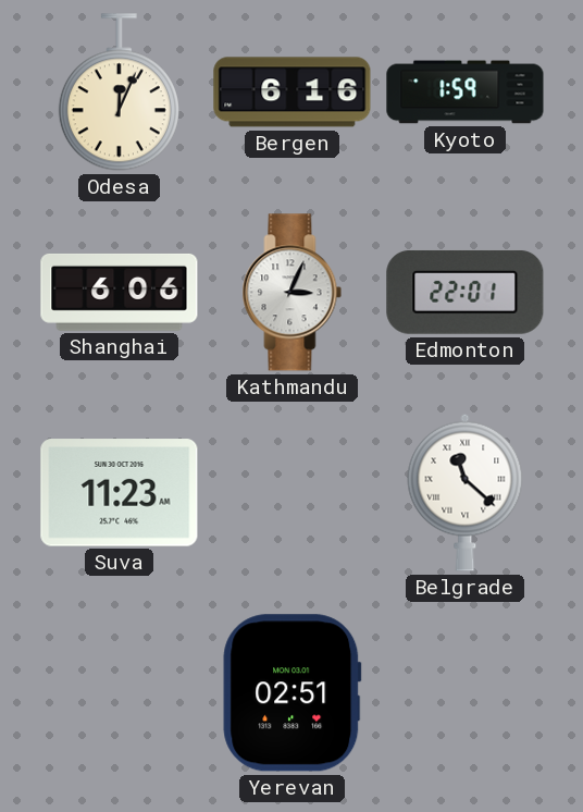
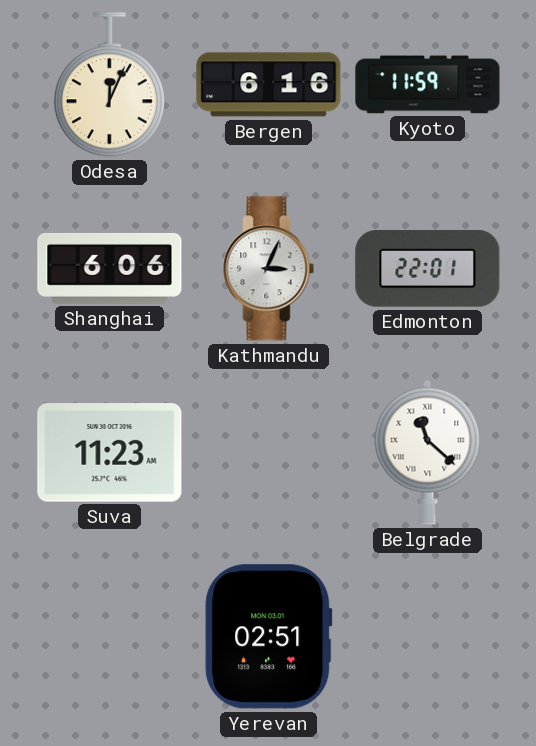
Kyoto: 1:59 -> 11:59
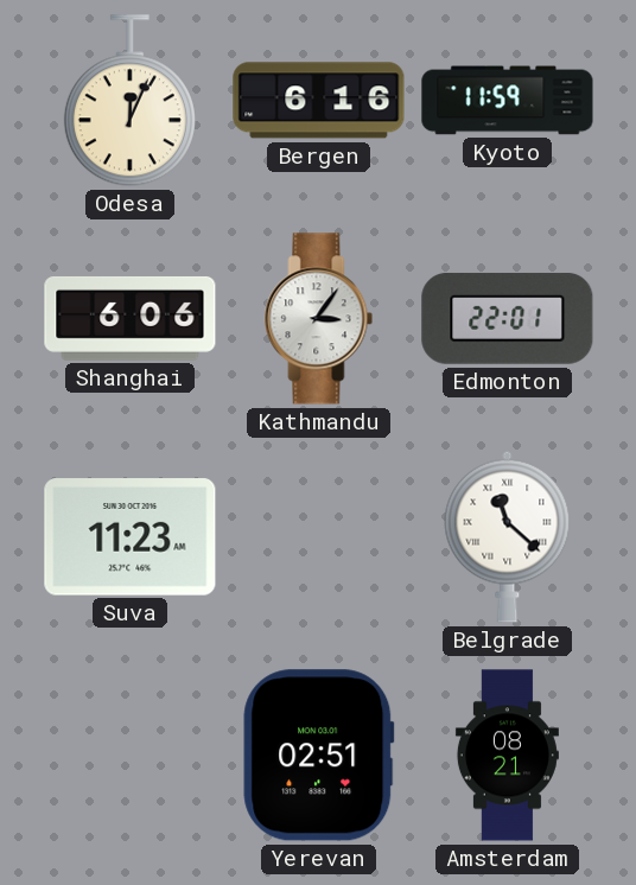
Kathmandu: 3:04 -> 3:06
Amsterdam: none -> 08:21
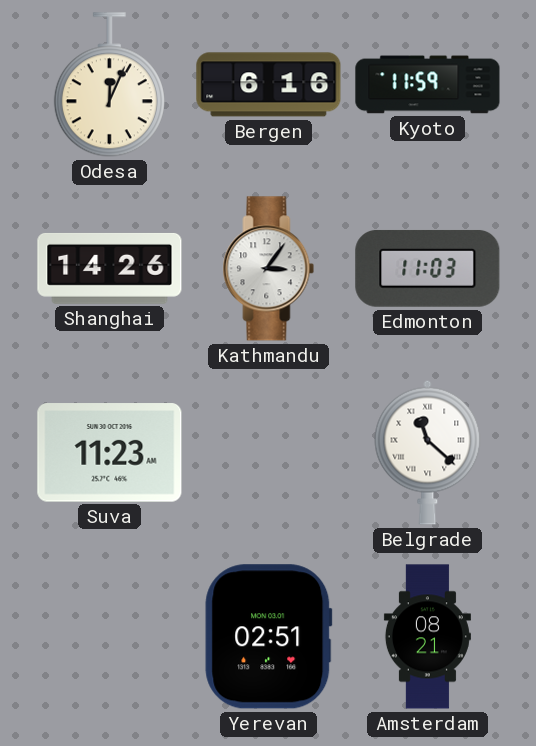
Shanghai: 6:06 -> 14:26
Edmonton: 22:01 -> 11:03
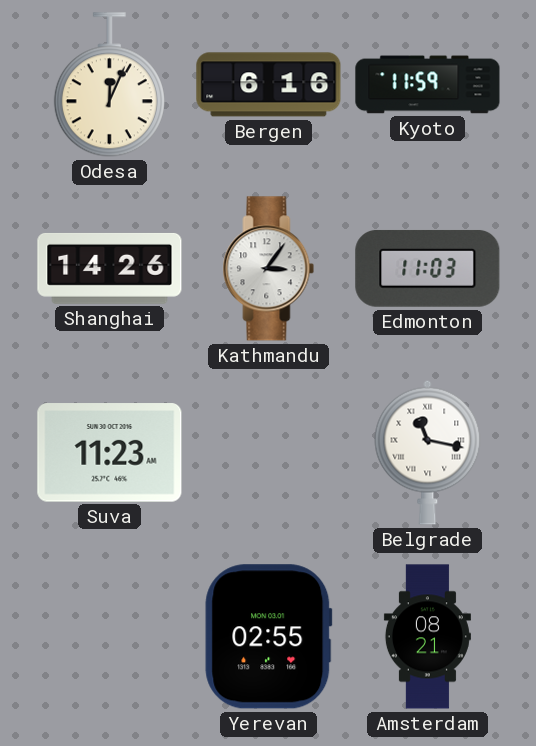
Belgrade: 11:22 -> 11:17
Yerevan: 02:51 -> 02:55
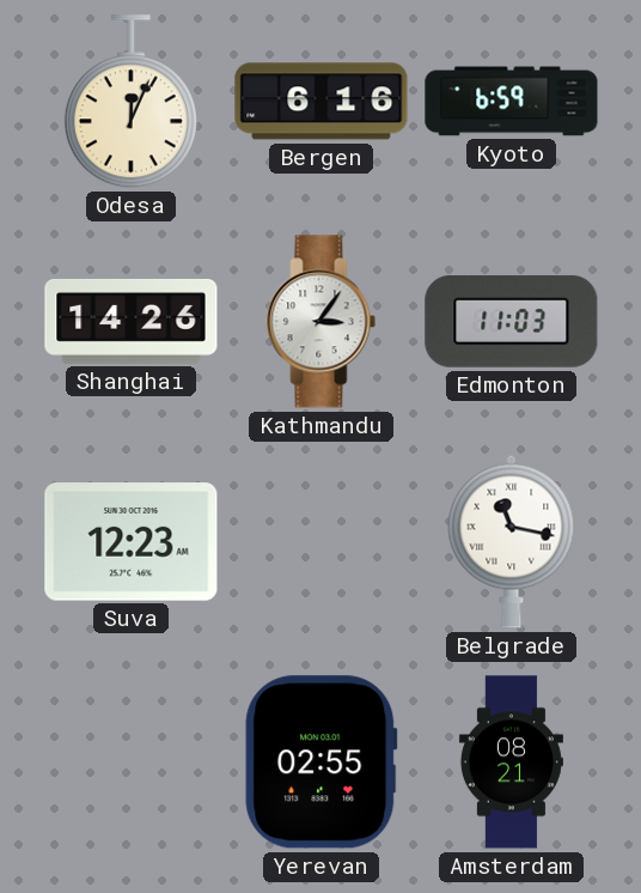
Kyoto: 11:59 -> 6:59
Suva: 11:23 -> 12:23
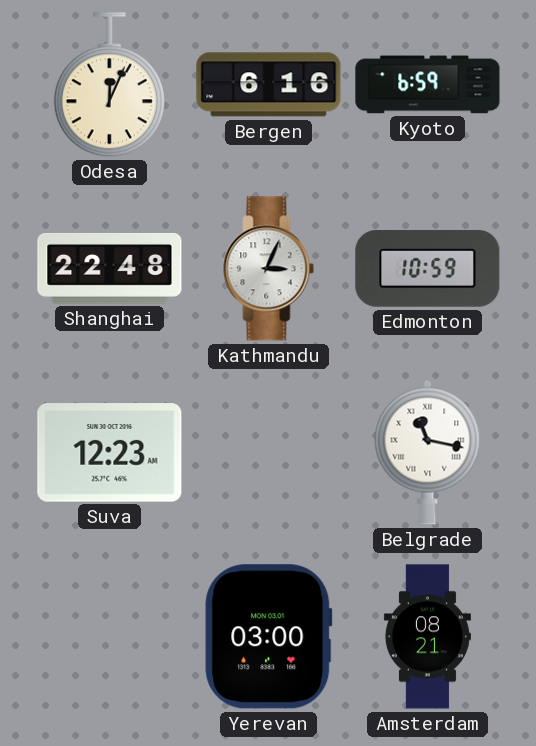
Shanghai: 14:26 -> 22:48
Kathmandu: 3:06 -> 3:04
Edmonton: 11:03 -> 10:59
Yerevan: 02:55 -> 03:00
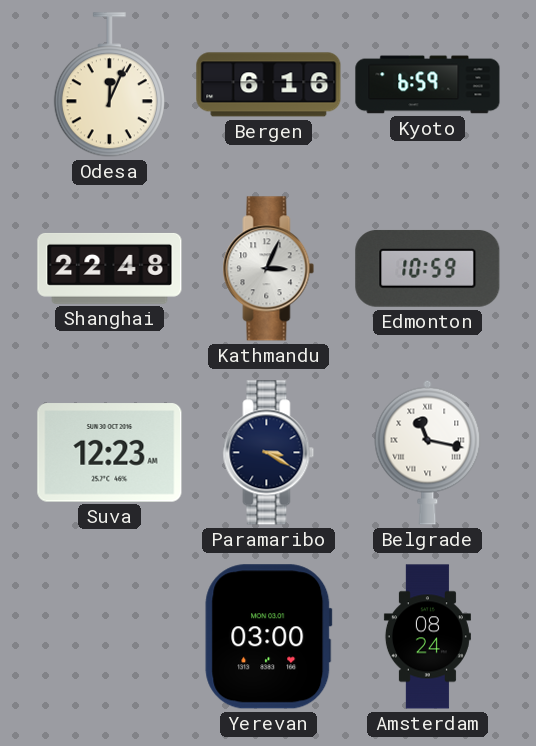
Paramaribo: none -> 3:20
Amsterdam: 08:21 -> 08:24
